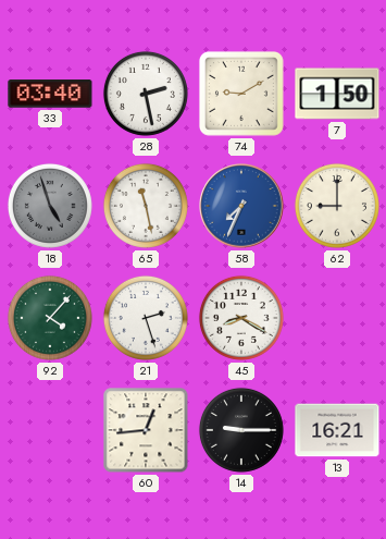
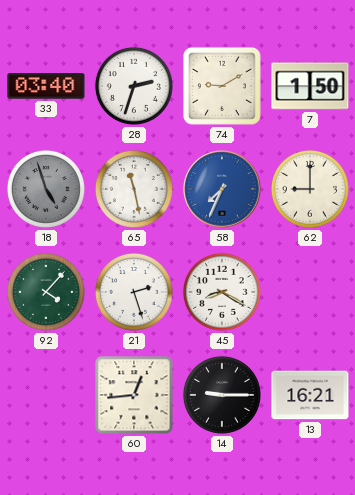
28: 2:28 -> 2:33
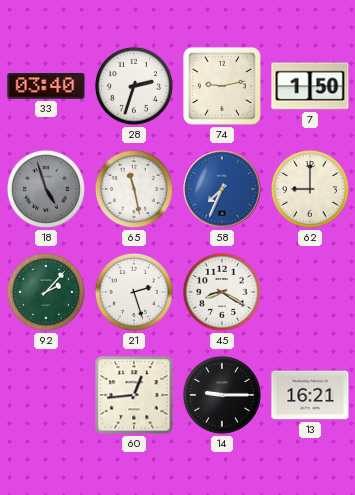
74: 9:10 -> 9:13
92: 4:07 -> 2:07
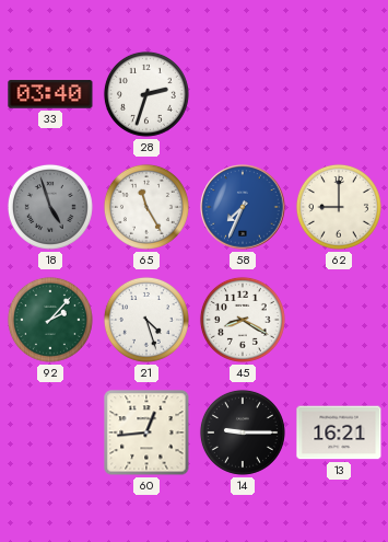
74: 9:13 -> none
7: 1:50 -> none
65: 11:28 -> 11:25
21: 2:27 -> 4:27
